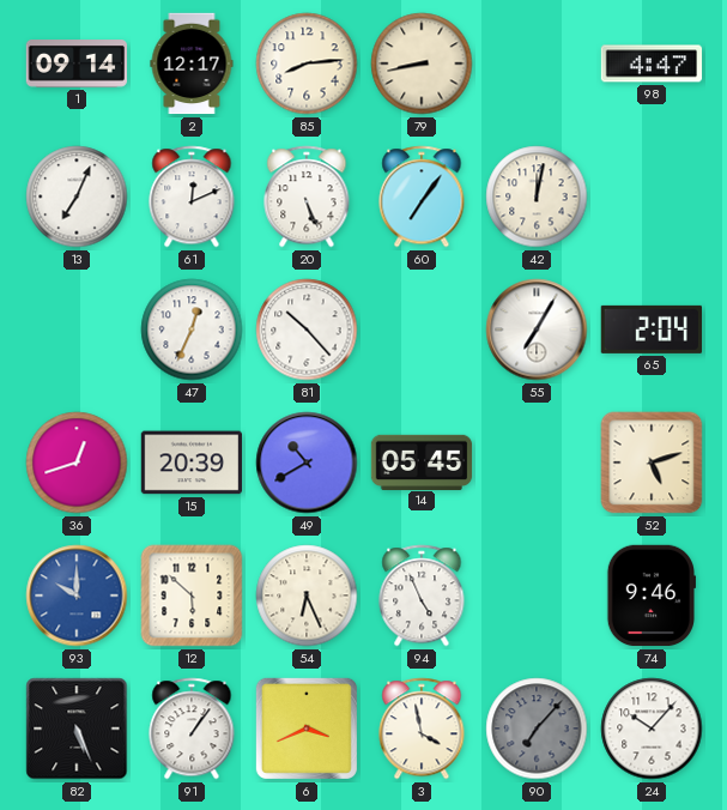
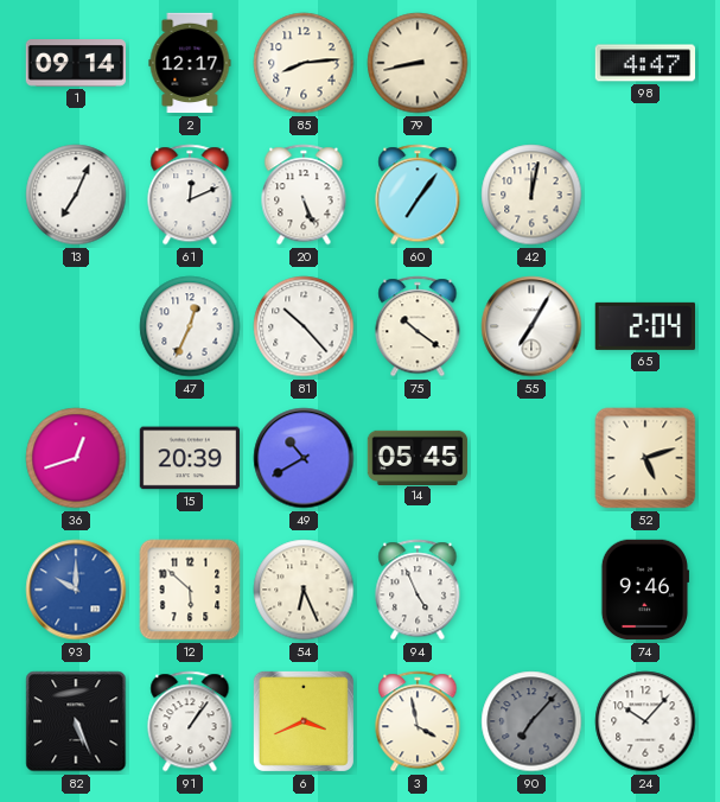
75: none -> 10:21
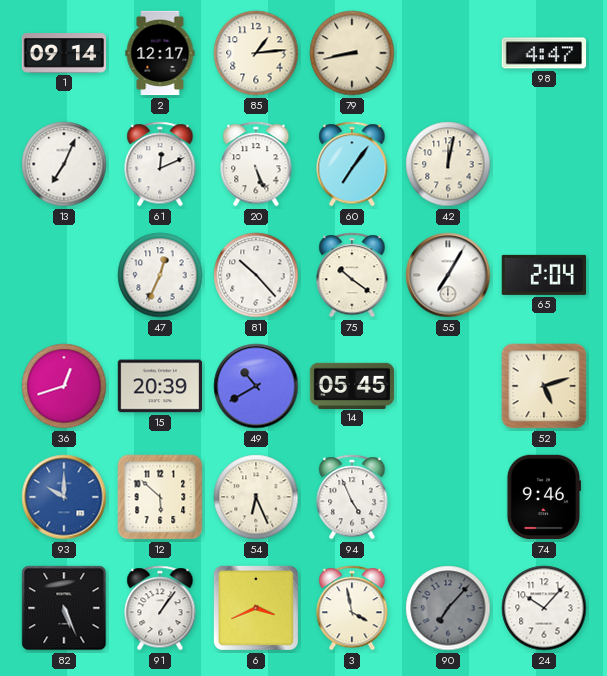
85: 8:14 -> 1:14
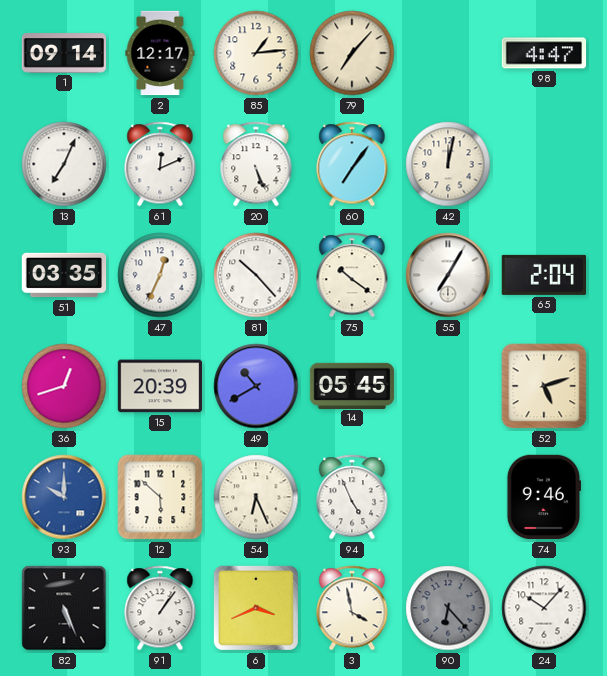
79: 8:43 -> 7:07
51: none -> 03:35
90: 7:07 -> 6:23
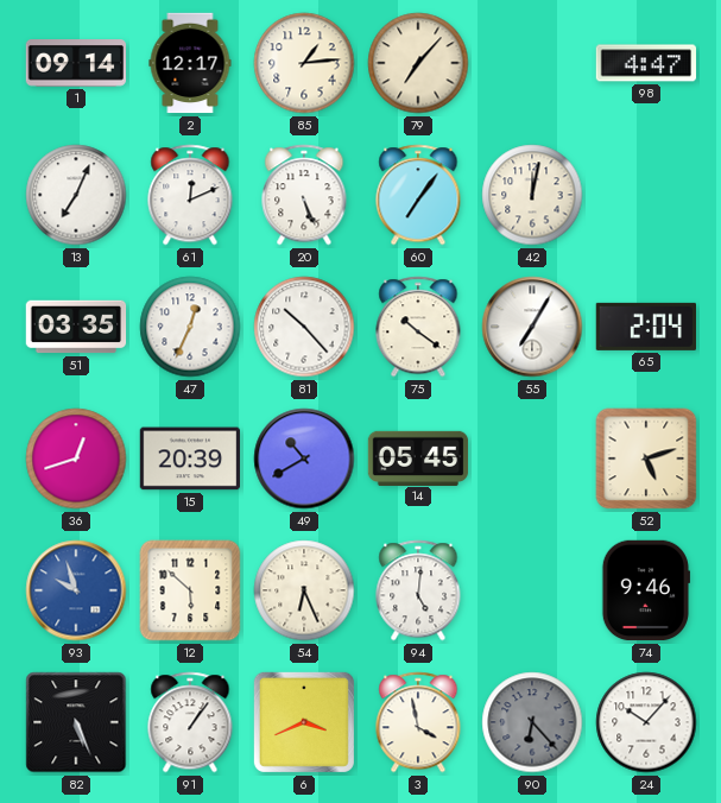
93: 10:00 -> 9:57
94: 4:56 -> 5:01
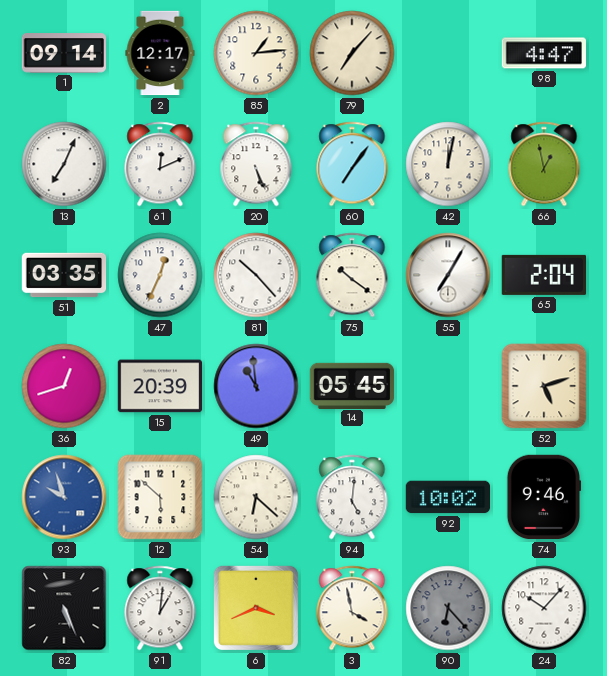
66: none -> 12:58
49: 10:40 -> 10:59
54: 6:26 -> 6:22
92: none -> 10:02
91: 1:06 -> 1:01
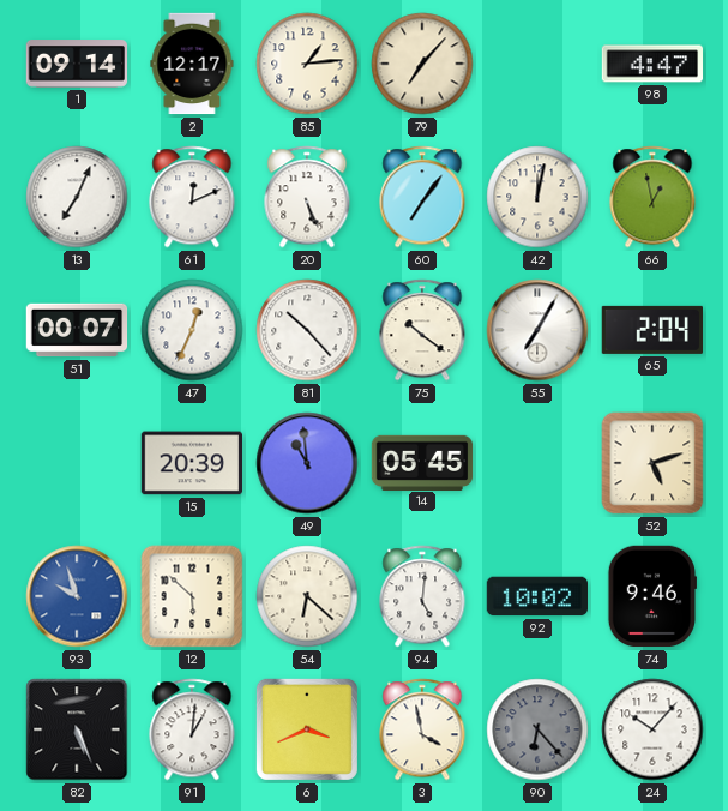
51: 03:35 -> 00:07
36: 12:42 -> none
